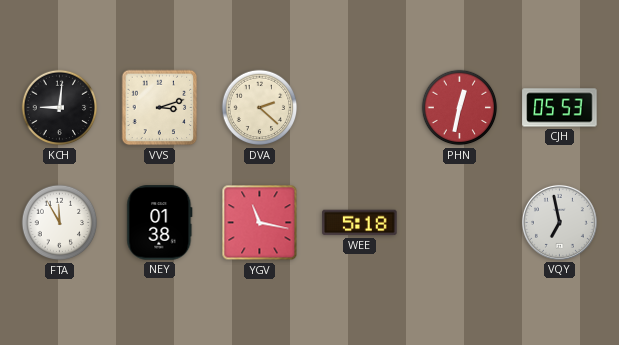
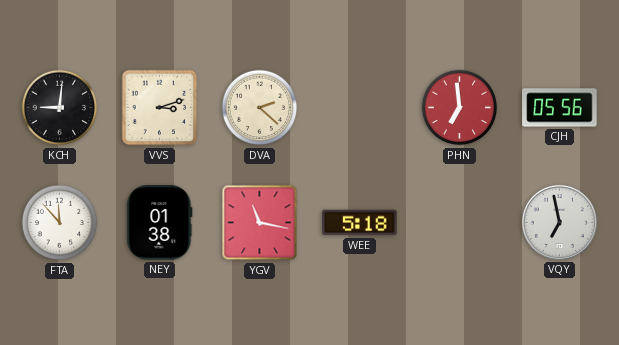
PHN: 12:32 -> 6:59
CJH: 05:53 -> 05:56
FTA: 11:55 -> 11:53
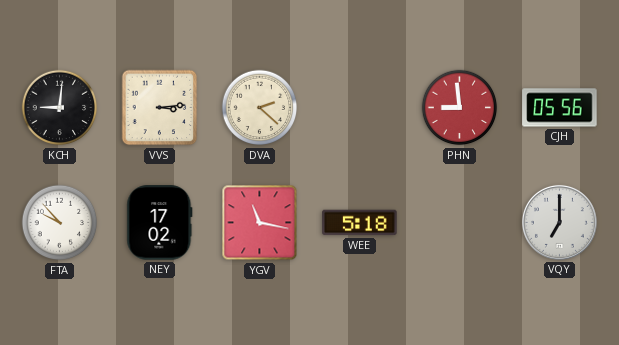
VVS: 3:12 -> 3:14
PHN: 6:59 -> 8:59
FTA: 11:53 -> 9:53
NEY: 01:38 -> 17:02
VQY: 6:58 -> 7:00
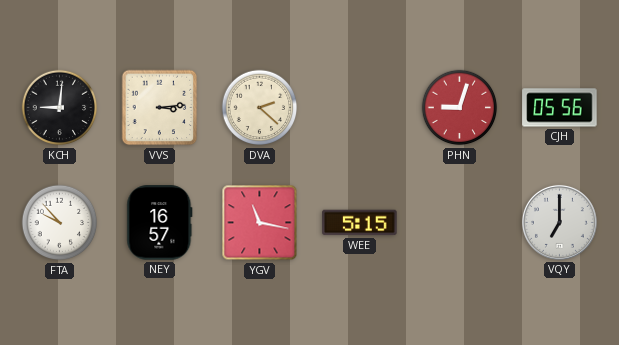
PHN: 8:59 -> 9:03
NEY: 17:02 -> 16:57
WEE: 5:18 -> 5:15
